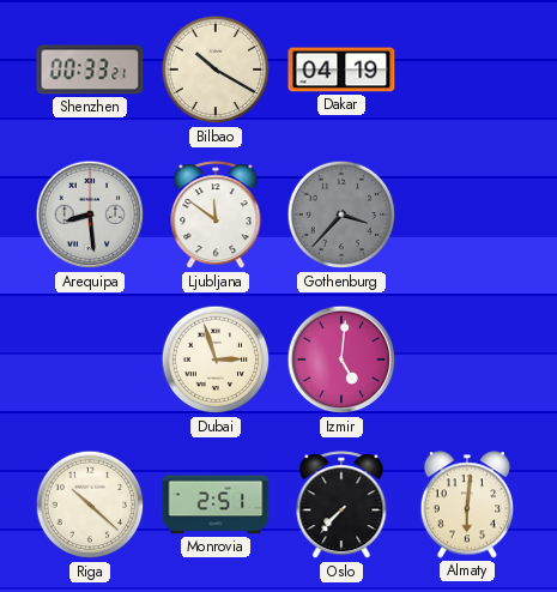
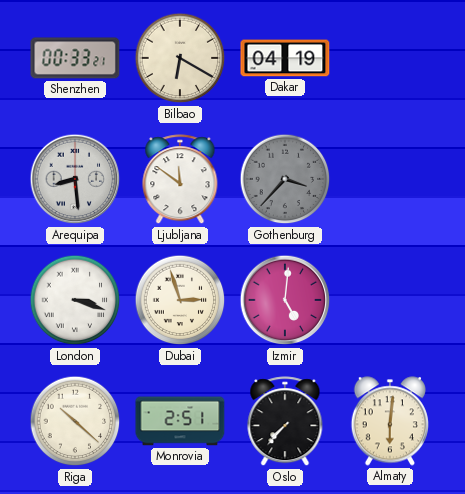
Bilbao: 10:20 -> 6:20
London: none -> 3:18
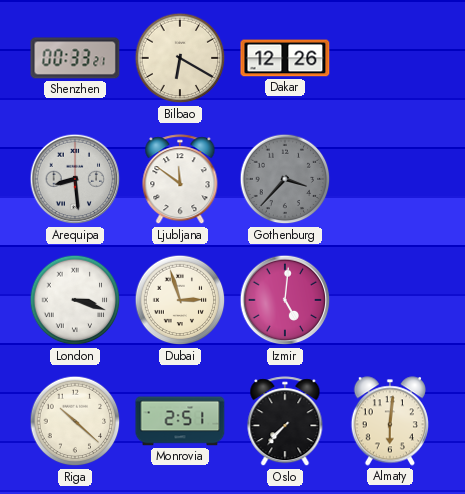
Dakar: 04:19 -> 12:26
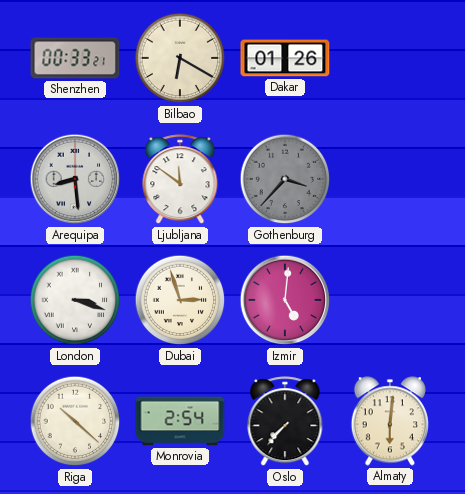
Dakar: 12:26 -> 01:26
Monrovia: 2:51 -> 2:54
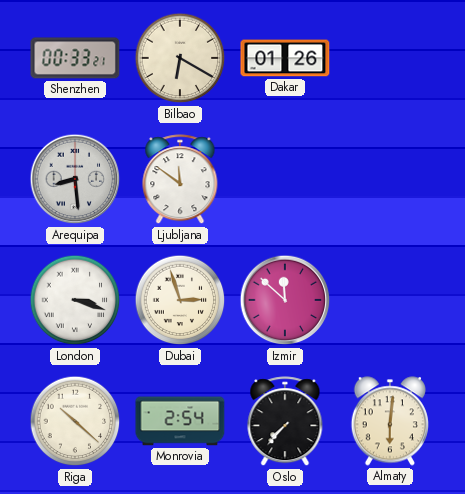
Gothenburg: 3:37 -> none
Izmir: 5:01 -> 11:52
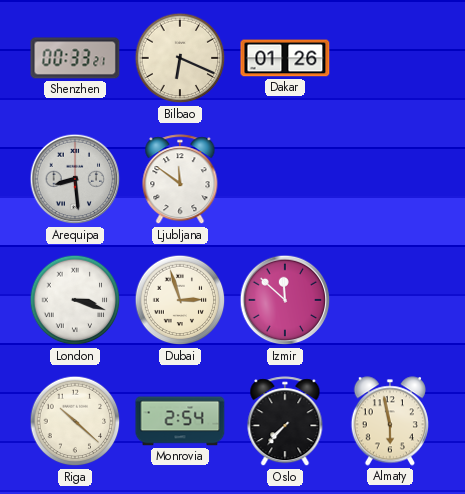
Bilbao: 6:20 -> 6:19
Almaty: 6:01 -> 5:58
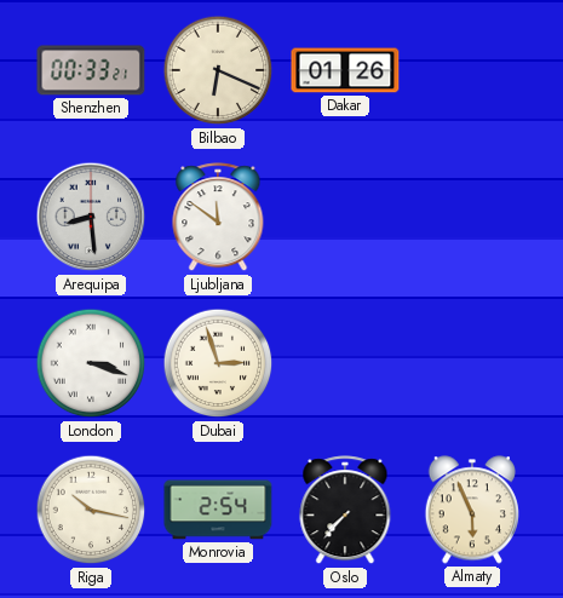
Izmir: 11:52 -> none
Riga: 10:22 -> 10:17
Almaty: 5:58 -> 5:56
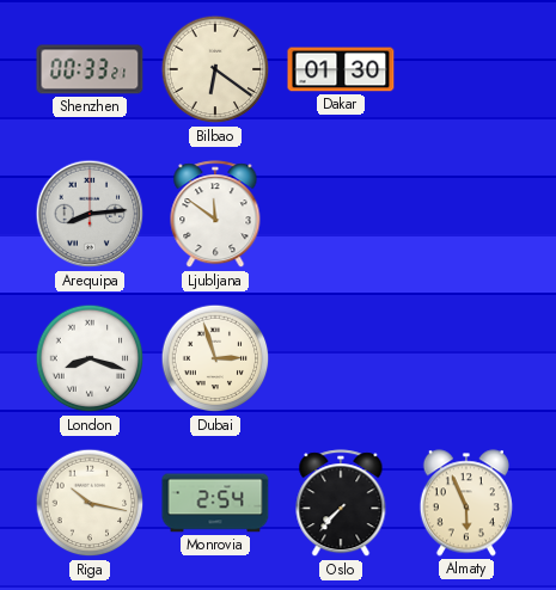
Bilbao: 6:19 -> 6:21
Dakar: 01:26 -> 01:30
Arequipa: 8:29 -> 8:14
London: 3:18 -> 8:18
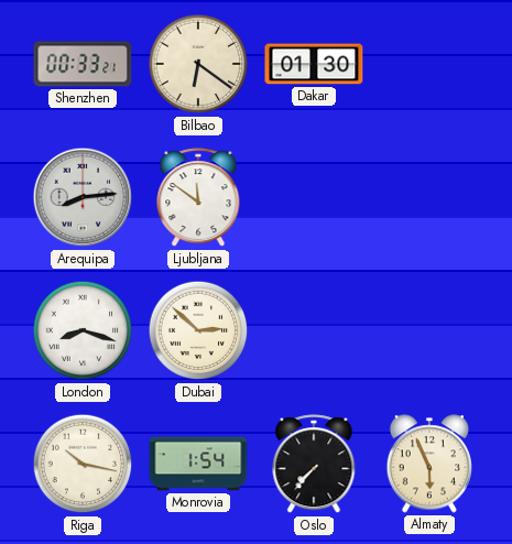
Dubai: 2:57 -> 2:52
Monrovia: 2:54 -> 1:54
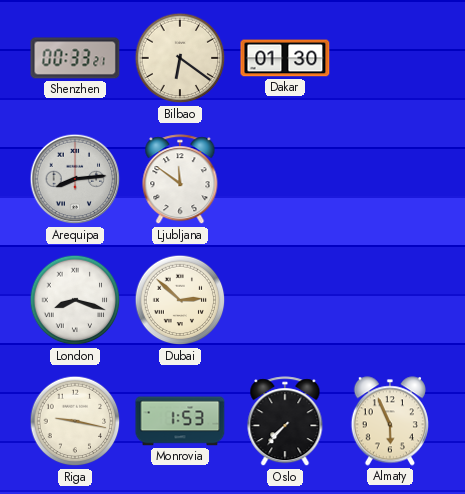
Riga: 10:17 -> 9:17
Monrovia: 1:54 -> 1:53
